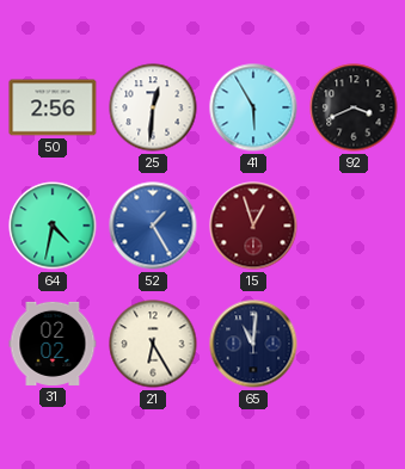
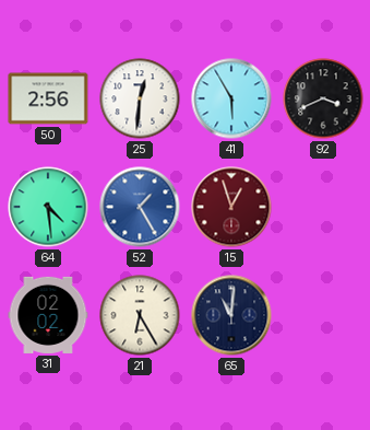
64: 4:32 -> 4:29
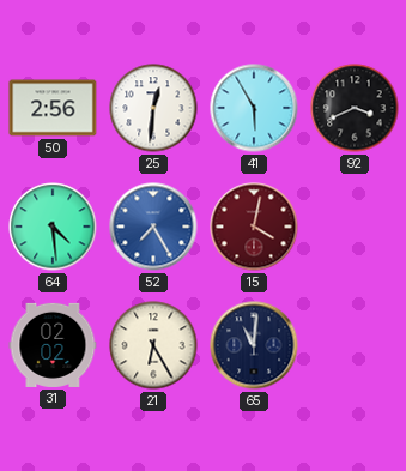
52: 1:25 -> 7:25
15: 12:57 -> 4:02
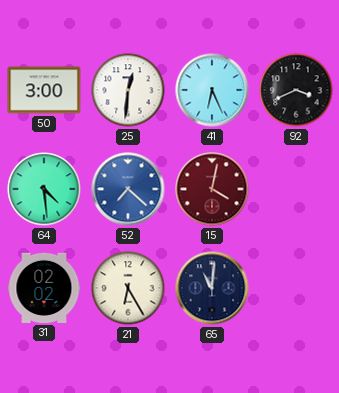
50: 2:56 -> 3:00
41: 5:55 -> 6:26
52: 7:25 -> 7:22
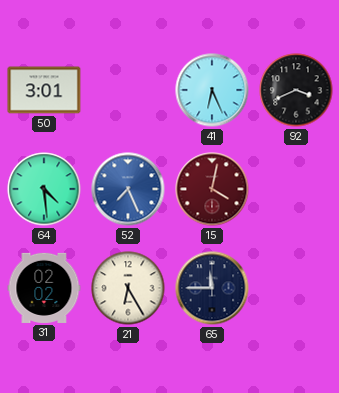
50: 3:00 -> 3:01
25: 12:31 -> none
52: 7:22 -> 7:26
65: 11:01 -> 11:45
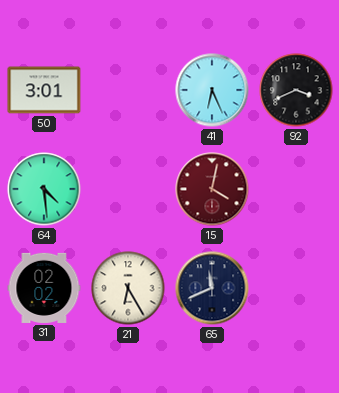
52: 7:26 -> none
65: 11:45 -> 11:41
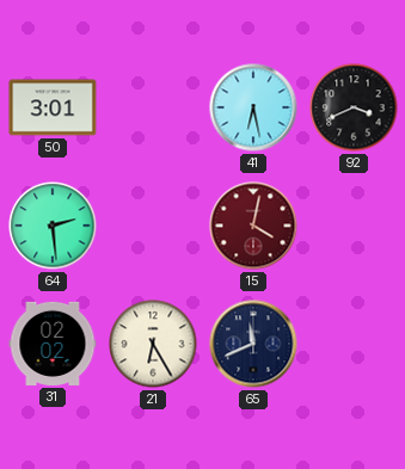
41: 6:26 -> 6:28
64: 4:29 -> 2:29
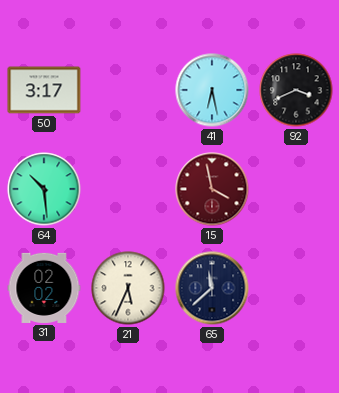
50: 3:01 -> 3:17
64: 2:29 -> 10:29
15: 4:02 -> 3:58
21: 6:25 -> 5:34
65: 11:41 -> 11:38
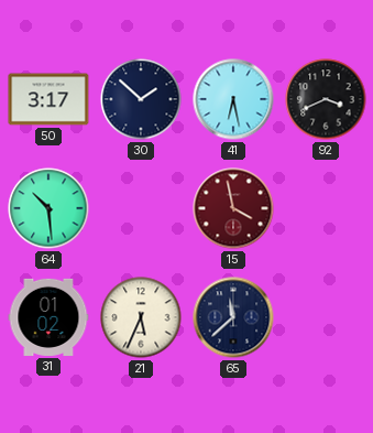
30: none -> 1:52
31: 02:02 -> 01:02
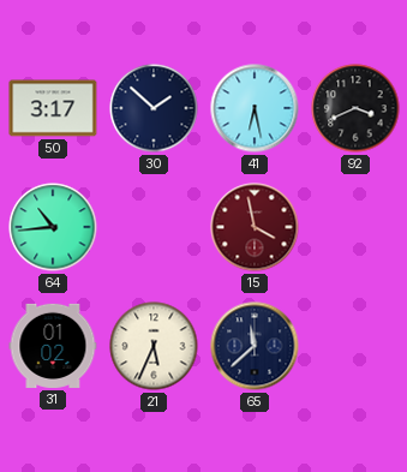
64: 10:29 -> 10:44
